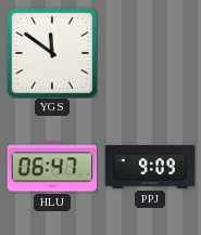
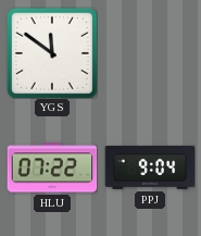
HLU: 06:47 -> 07:22
PPJ: 9:09 -> 9:04
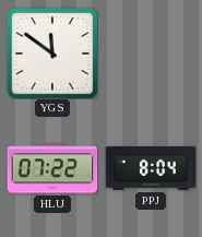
PPJ: 9:04 -> 8:04
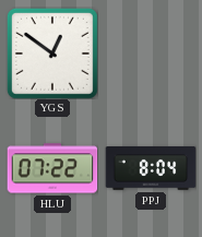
YGS: 11:51 -> 12:51
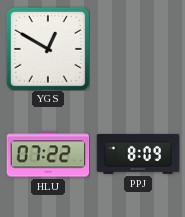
YGS: 12:51 -> 12:50
PPJ: 8:04 -> 8:09
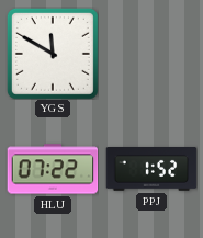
YGS: 12:50 -> 11:50
PPJ: 8:09 -> 1:52
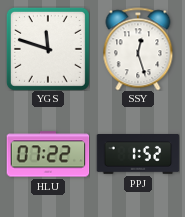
YGS: 11:50 -> 11:48
SSY: none -> 12:27
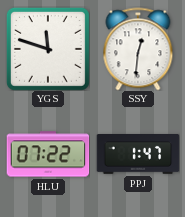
SSY: 12:27 -> 12:31
PPJ: 1:52 -> 1:47
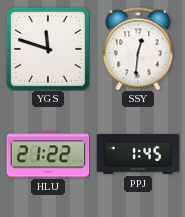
HLU: 07:22 -> 21:22
PPJ: 1:47 -> 1:45
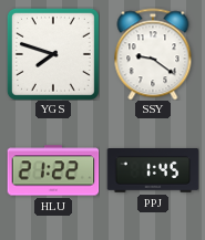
YGS: 11:48 -> 7:48
SSY: 12:31 -> 9:21
